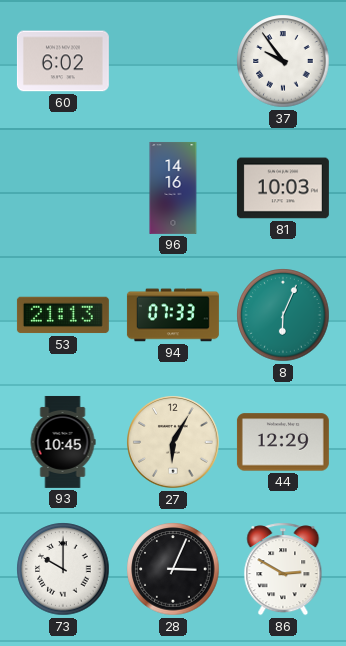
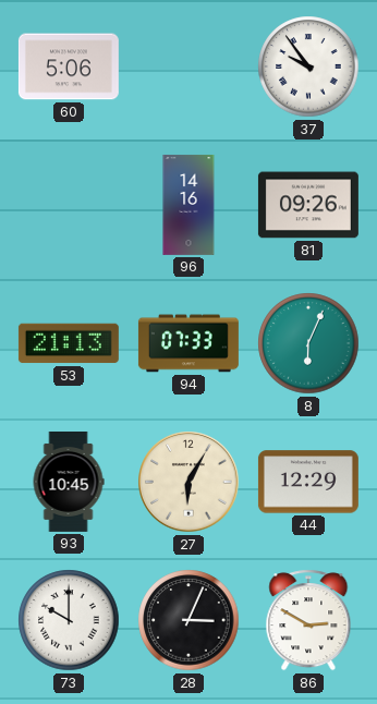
60: 6:02 -> 5:06
81: 10:03 -> 09:26
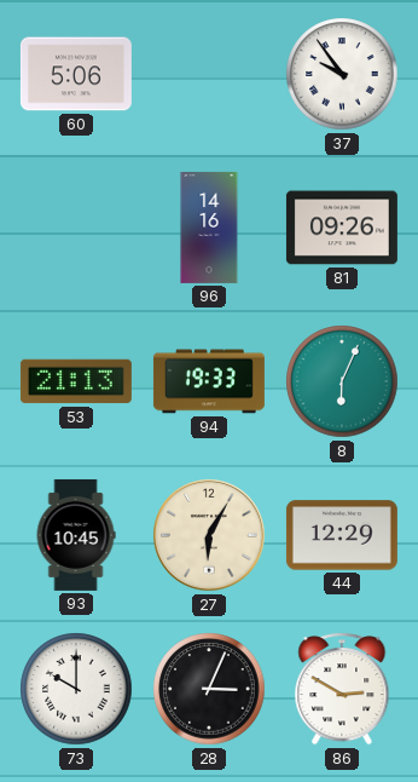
94: 07:33 -> 19:33
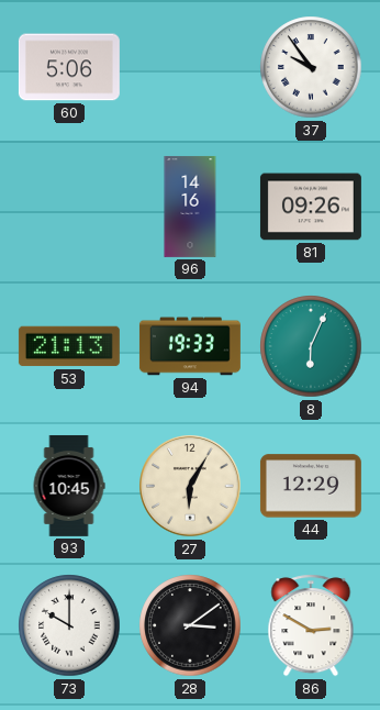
28: 3:04 -> 3:09
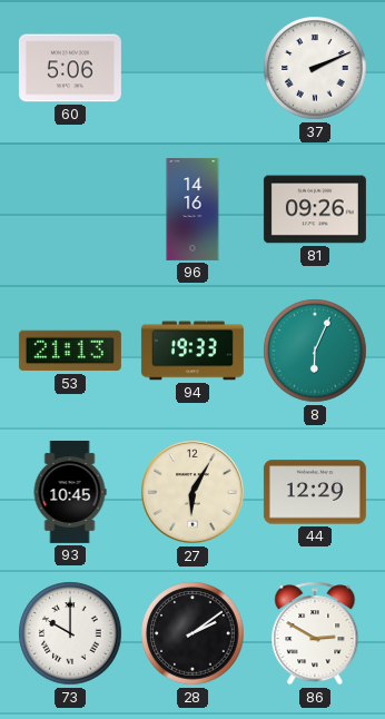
37: 9:54 -> 2:11
28: 3:09 -> 2:09
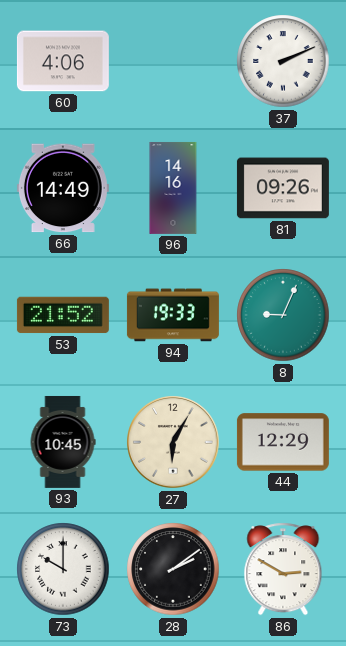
60: 5:06 -> 4:06
66: none -> 14:49
53: 21:13 -> 21:52
8: 6:04 -> 9:04
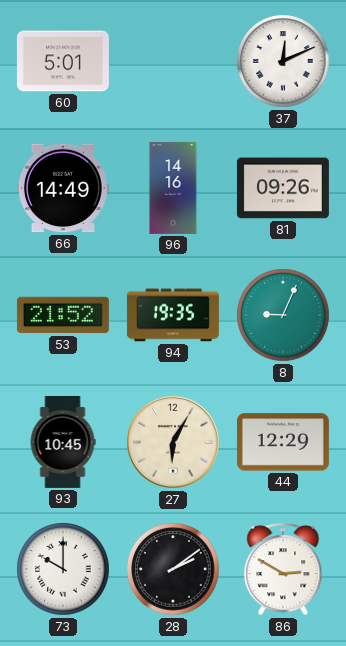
60: 4:06 -> 5:01
37: 2:11 -> 12:11
94: 19:33 -> 19:35
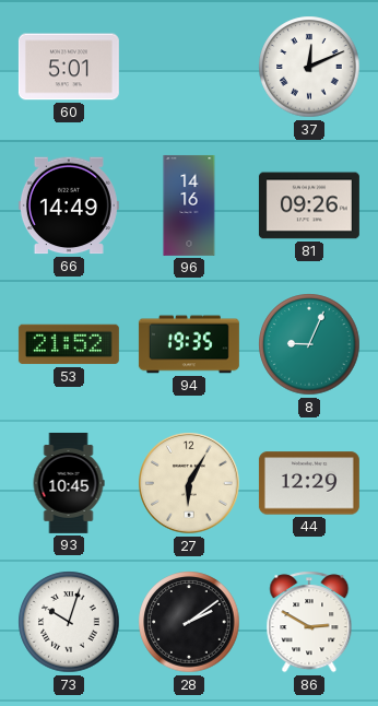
73: 10:00 -> 10:03
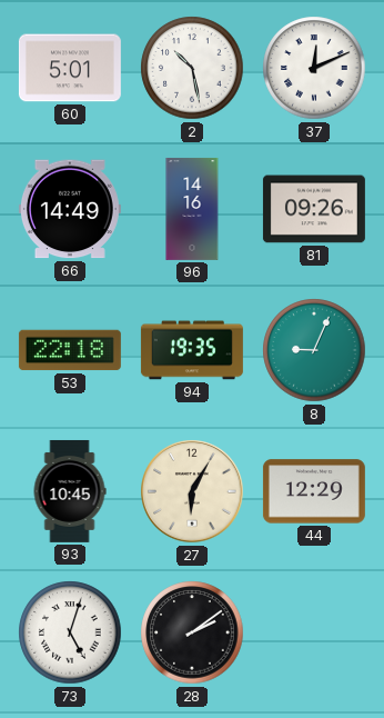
2: none -> 10:28
53: 21:52 -> 22:18
73: 10:03 -> 5:03
86: 2:50 -> none
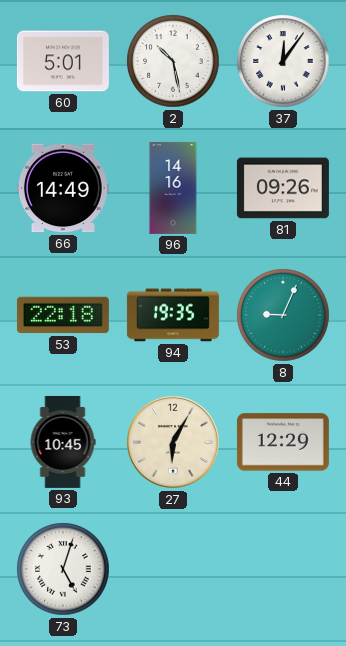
37: 12:11 -> 12:06
28: 2:09 -> none
